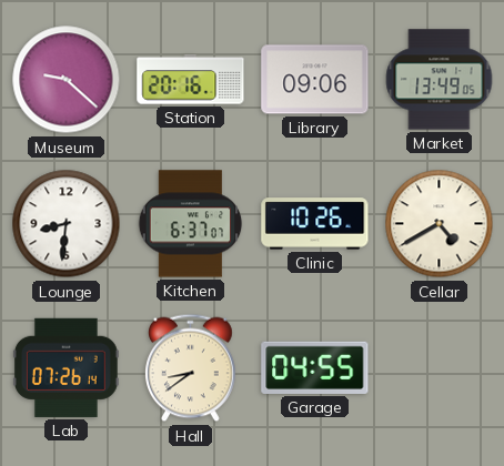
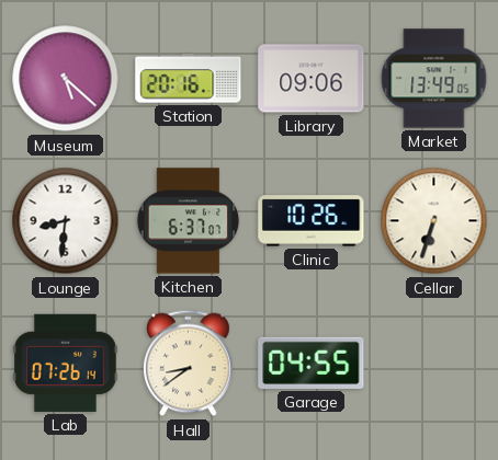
Museum: 9:22 -> 5:22
Cellar: 4:40 -> 6:33
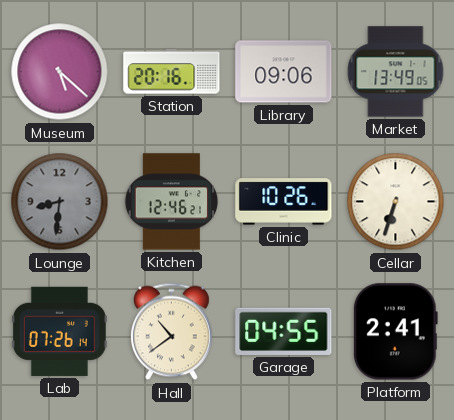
Lounge dial: white -> grey
Kitchen: 6:37 -> 12:46
Hall: 8:39 -> 10:39
Platform: none -> 2:41
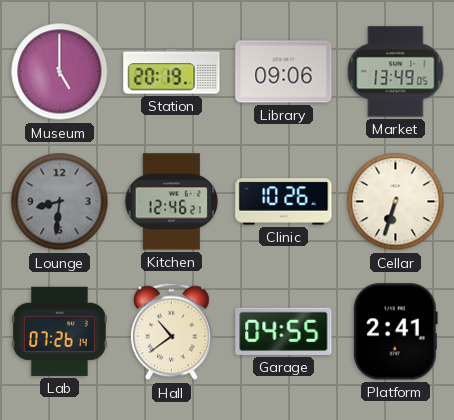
Museum: 5:22 -> 5:00
Station: 20:16 -> 20:19
